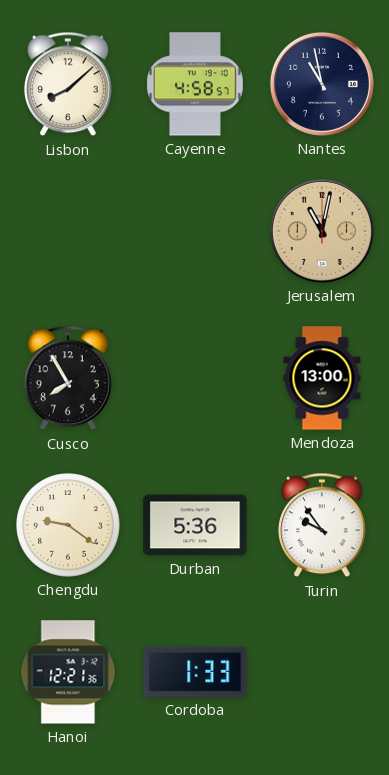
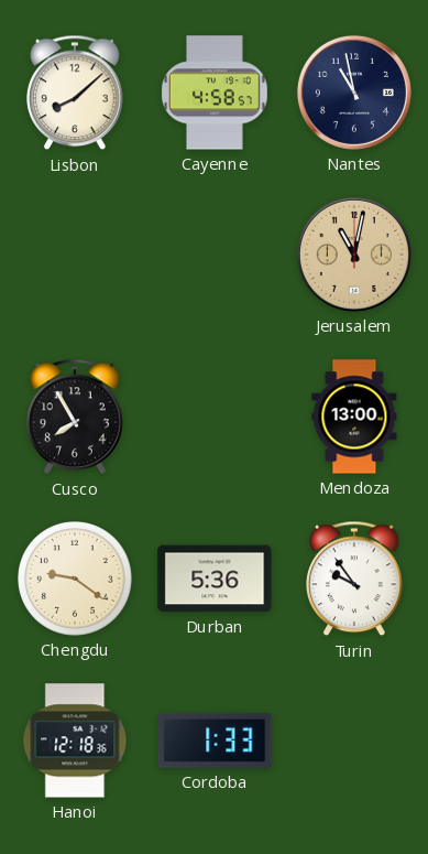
Hanoi: 12:21 -> 12:18
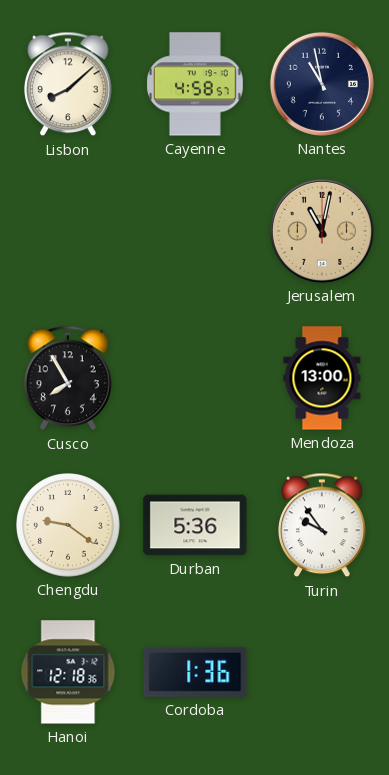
Cordoba: 1:33 -> 1:36
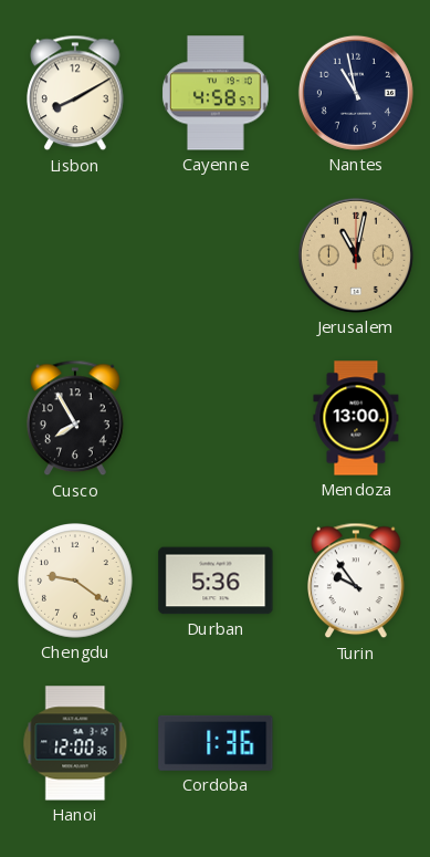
Lisbon: 8:08 -> 8:10
Hanoi: 12:18 -> 12:00
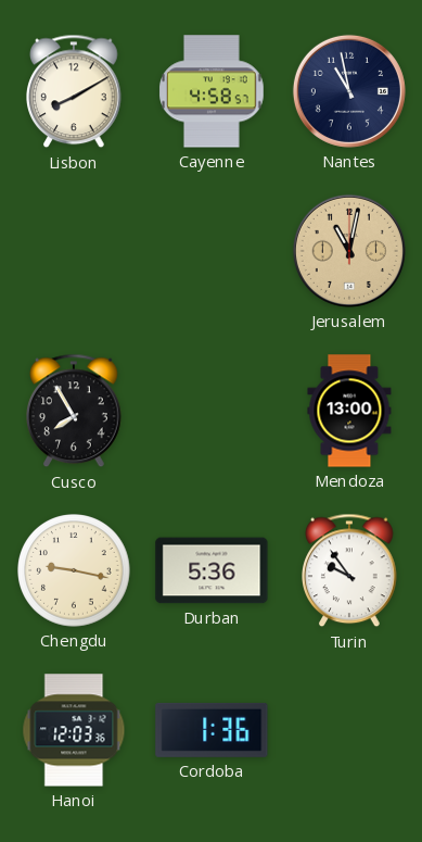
Chengdu: 9:21 -> 9:17
Hanoi: 12:00 -> 12:03
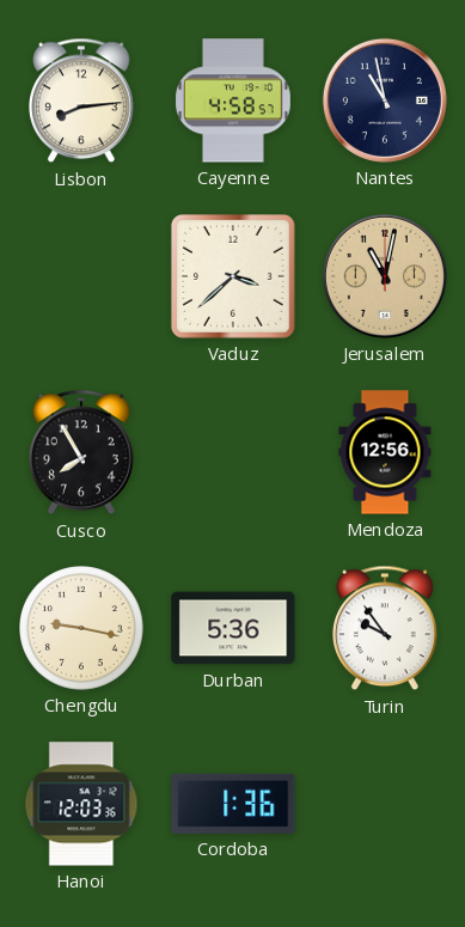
Lisbon: 8:10 -> 8:14
Vaduz: none -> 3:38
Mendoza: 13:00 -> 12:56
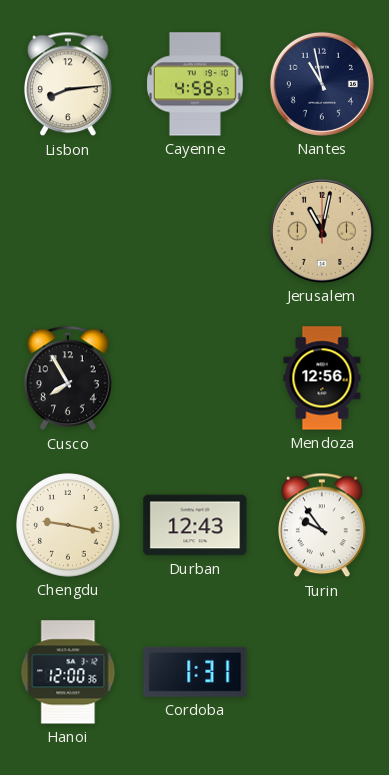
Vaduz: 3:38 -> none
Durban: 5:36 -> 12:43
Hanoi: 12:03 -> 12:00
Cordoba: 1:36 -> 1:31
